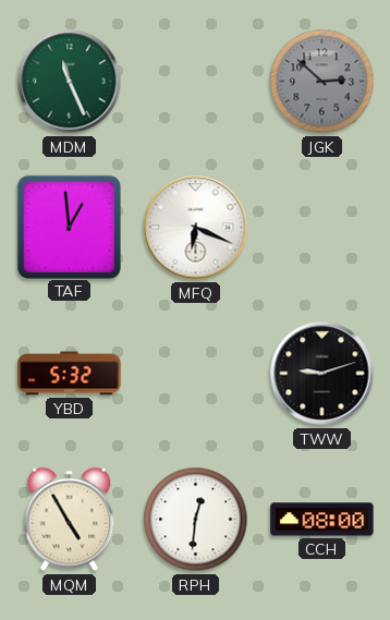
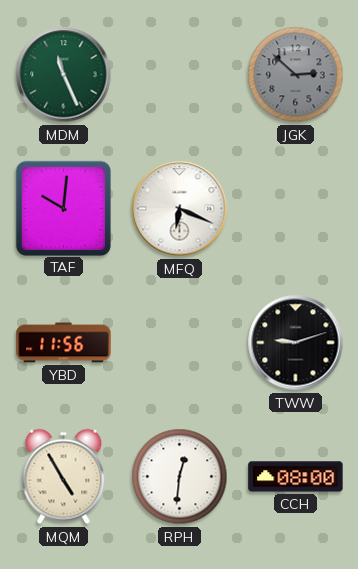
TAF: 12:59 -> 10:01
YBD: 5:32 -> 11:56
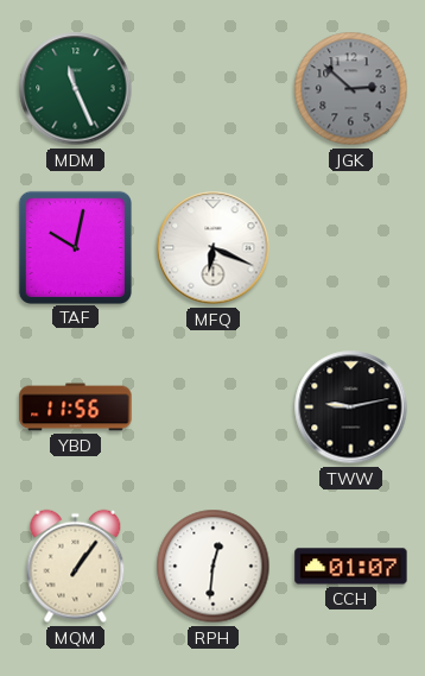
TAF: 10:01 -> 10:02
TWW: 9:12 -> 9:13
MQM: 4:55 -> 1:06
CCH: 08:00 -> 01:07
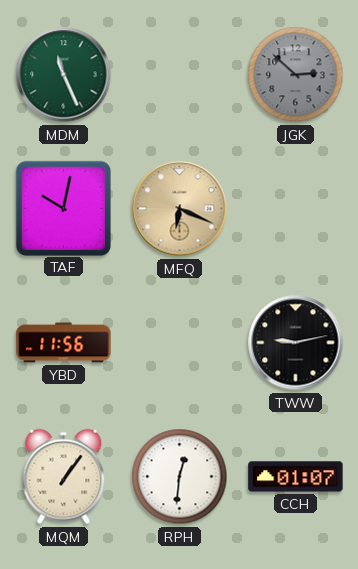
MFQ dial: white -> champagne
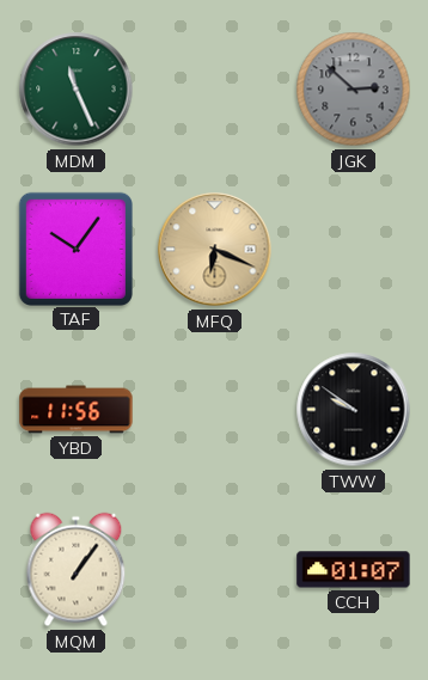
TAF: 10:02 -> 10:06
TWW: 9:13 -> 9:51
RPH: 12:31 -> none
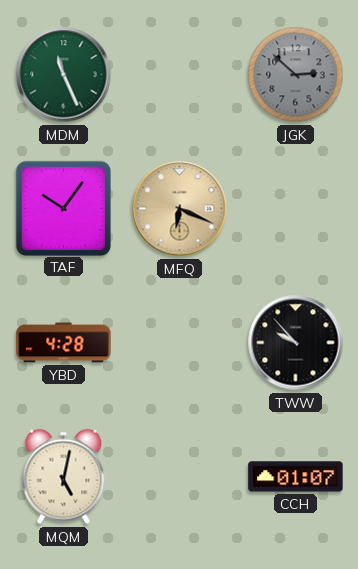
YBD: 11:56 -> 4:28
TWW: 9:51 -> 9:53
MQM: 1:06 -> 5:02
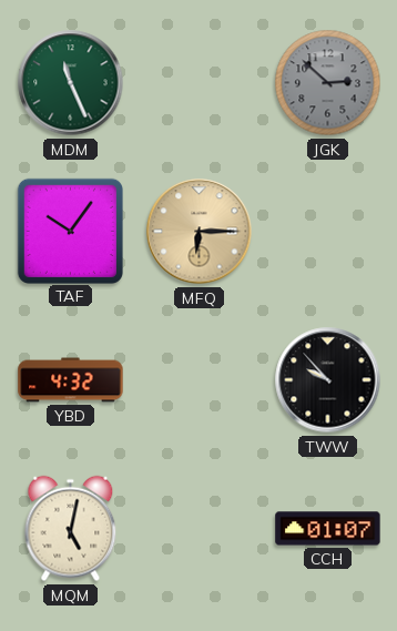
MFQ: 6:19 -> 6:15
YBD: 4:28 -> 4:32
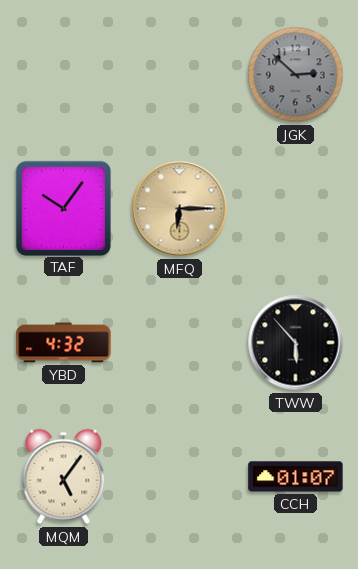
MDM: 11:26 -> none
TWW: 9:53 -> 5:53
MQM: 5:02 -> 5:06
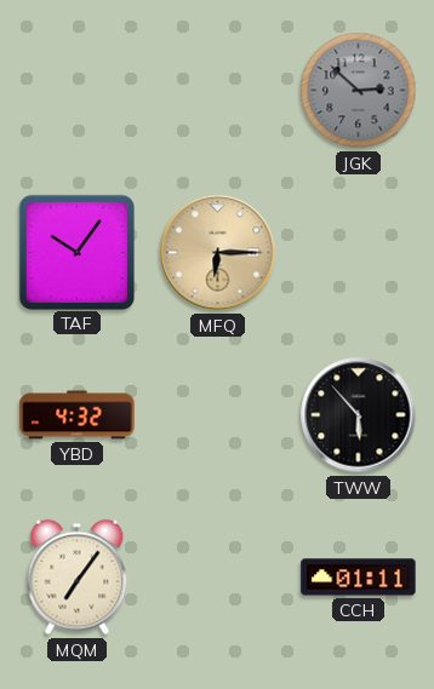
MQM: 5:06 -> 7:06
CCH: 01:07 -> 01:11
